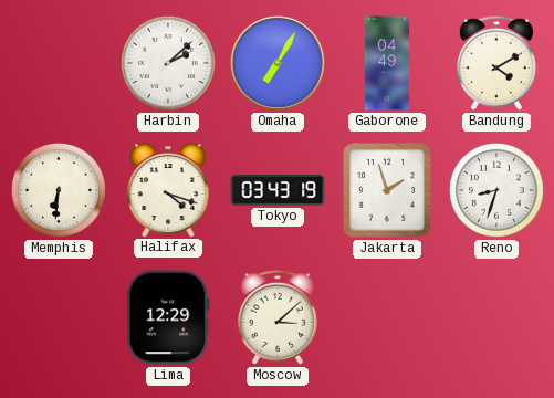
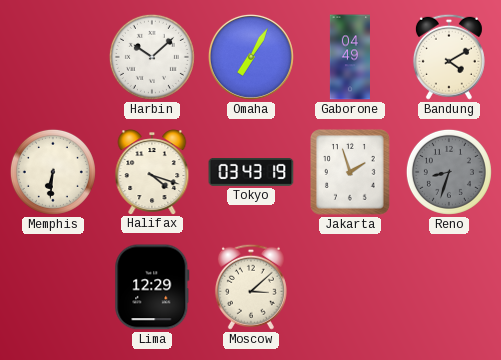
Harbin: 2:08 -> 10:08
Reno dial: white -> grey
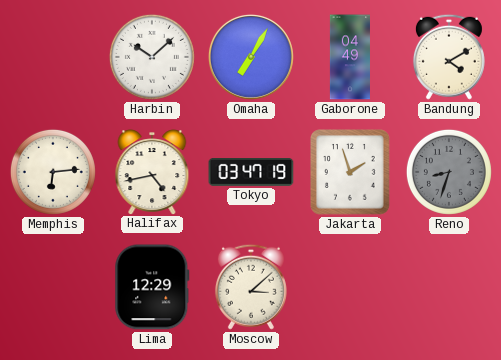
Memphis: 6:31 -> 6:14
Halifax: 4:18 -> 4:43
Tokyo: 03:43 -> 03:47
